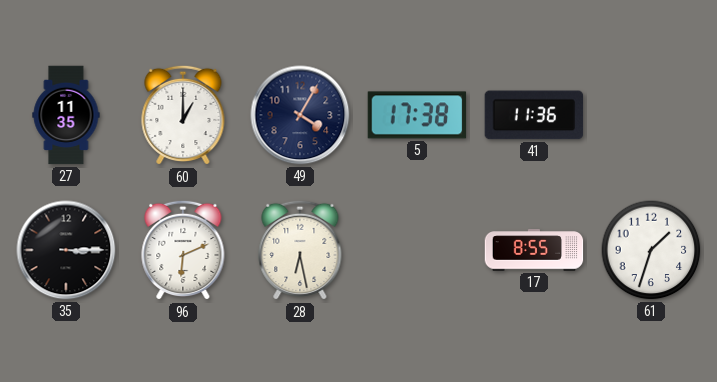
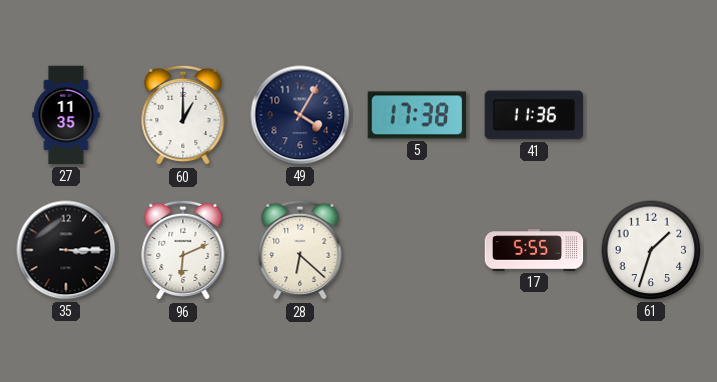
28: 6:28 -> 6:22
17: 8:55 -> 5:55
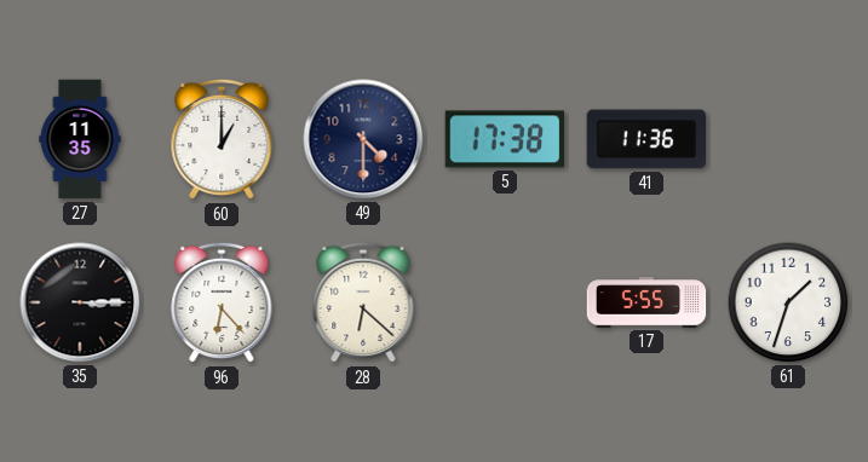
49: 4:05 -> 4:30
96: 6:11 -> 6:23
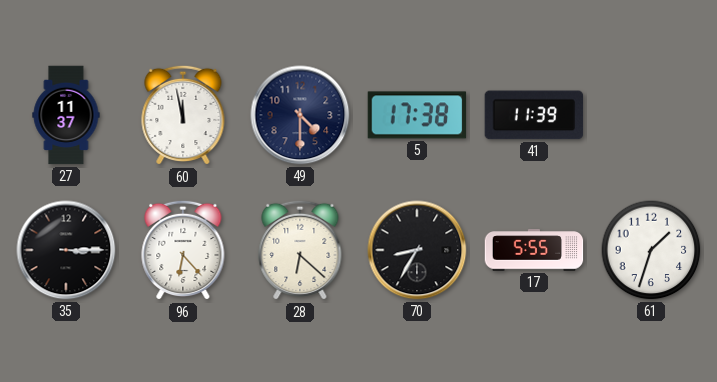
27: 11:35 -> 11:37
60: 1:00 -> 11:58
41: 11:36 -> 11:39
70: none -> 8:35
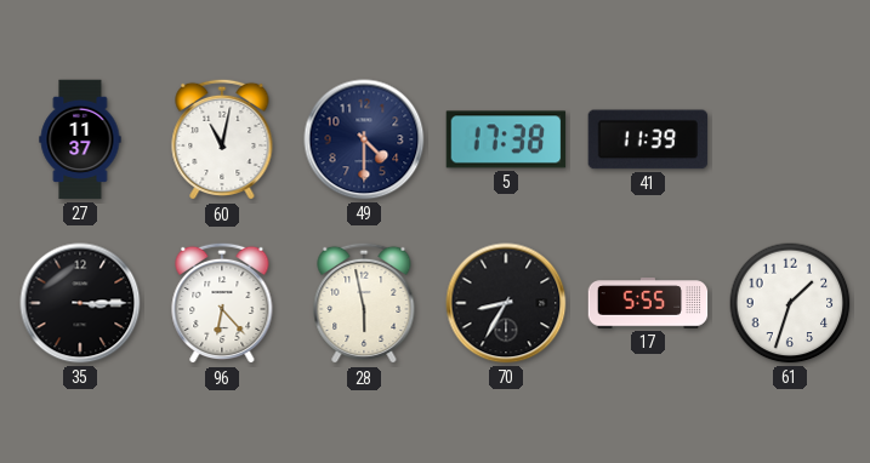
60: 11:58 -> 11:02
28: 6:22 -> 5:58
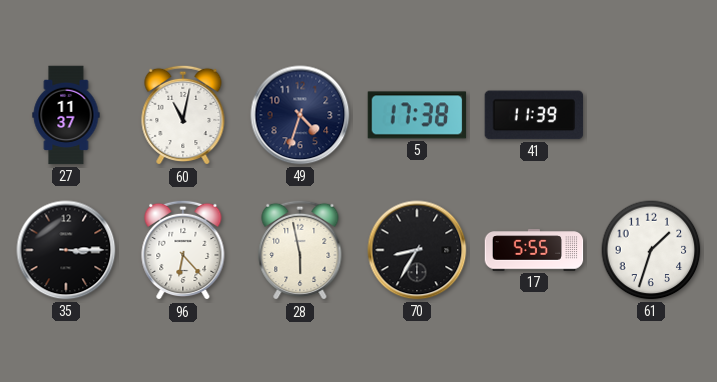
49: 4:30 -> 4:33
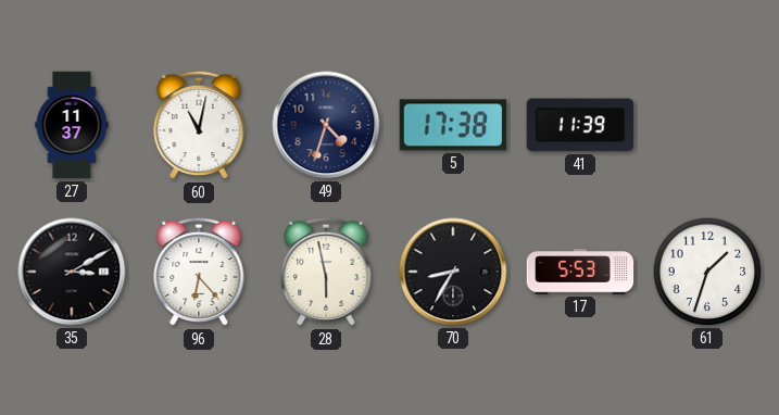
35: 3:15 -> 3:10
17: 5:55 -> 5:53
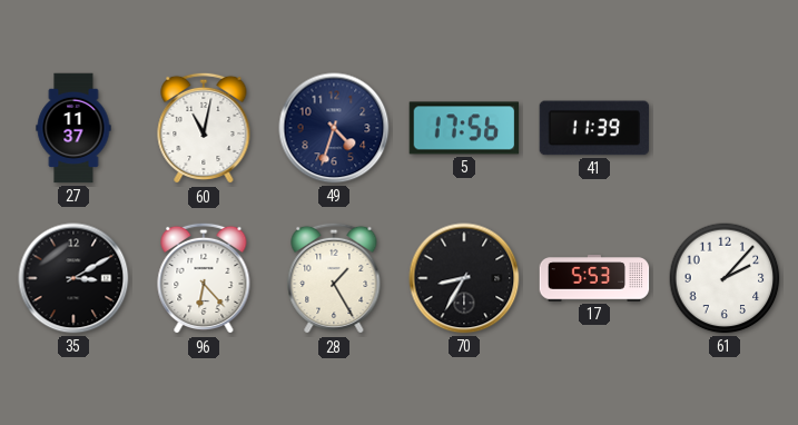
5: 17:38 -> 17:56
28: 5:58 -> 1:25
61: 1:33 -> 2:07
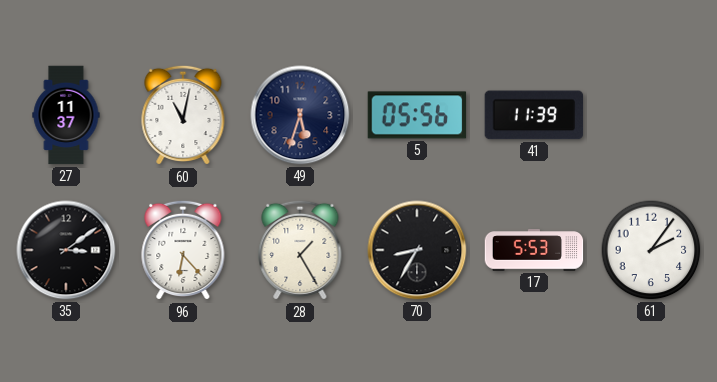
49: 4:33 -> 5:33
5: 17:56 -> 05:56
35: 3:10 -> 3:09
61: 2:07 -> 2:06
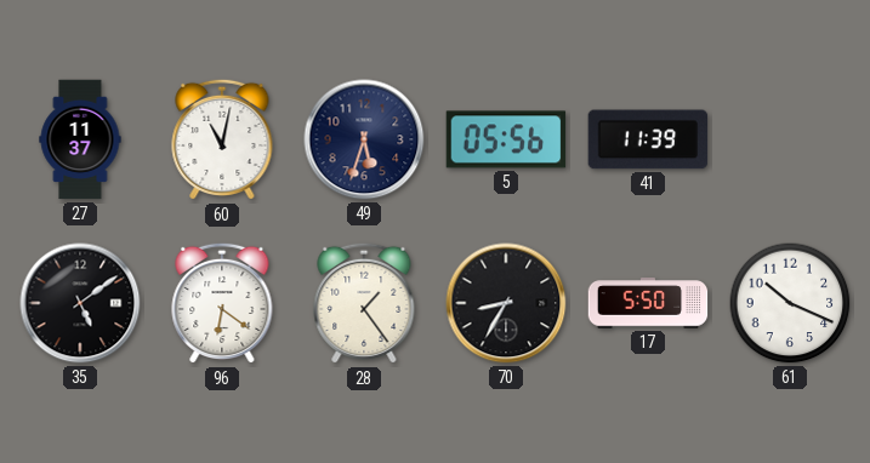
35: 3:09 -> 5:09
96: 6:23 -> 6:21
28: 1:25 -> 1:24
17: 5:53 -> 5:50
61: 2:06 -> 10:19
